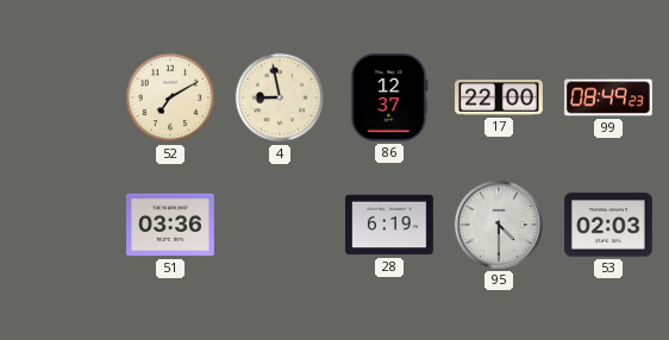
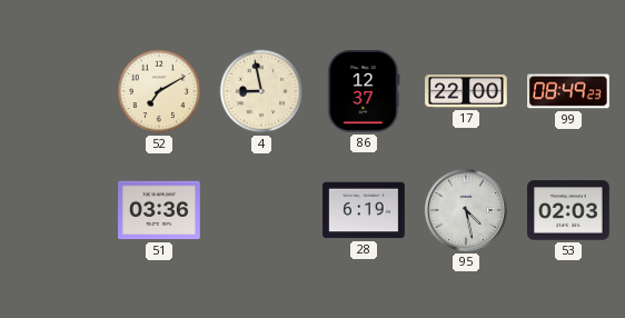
95: 4:30 -> 4:28
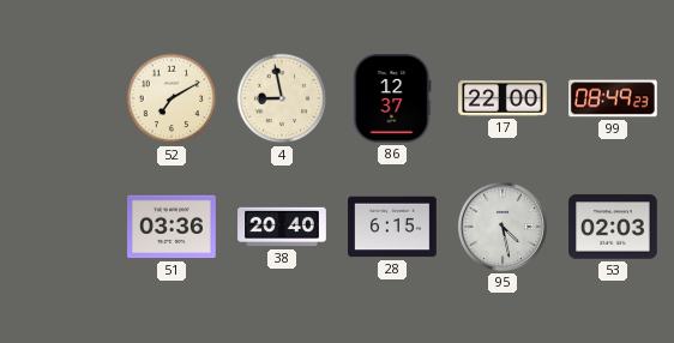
38: none -> 20:40
28: 6:19 -> 6:15
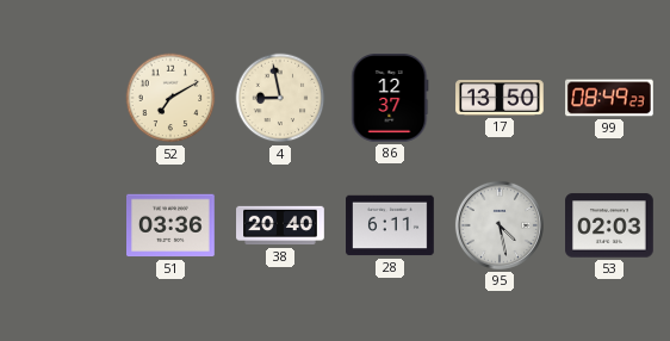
17: 22:00 -> 13:50
28: 6:15 -> 6:11
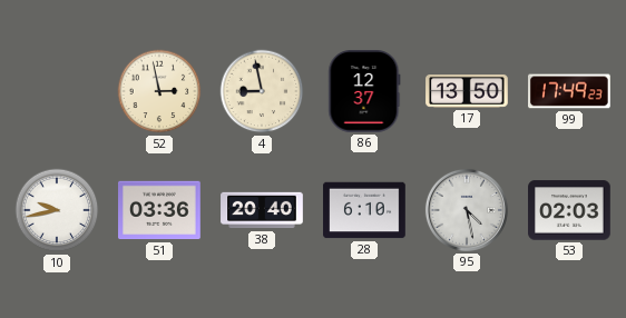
52: 7:10 -> 2:58
99: 08:49 -> 17:49
10: none -> 9:43
28: 6:11 -> 6:10
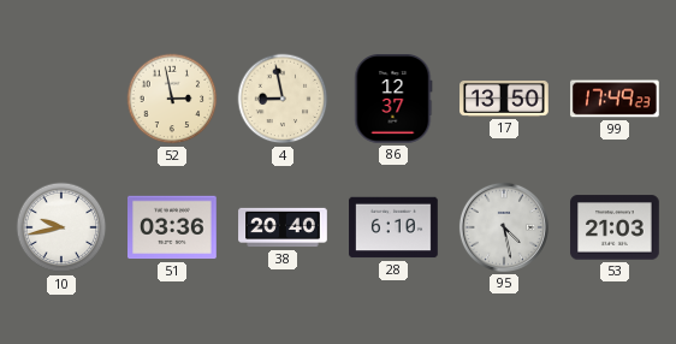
53: 02:03 -> 21:03
